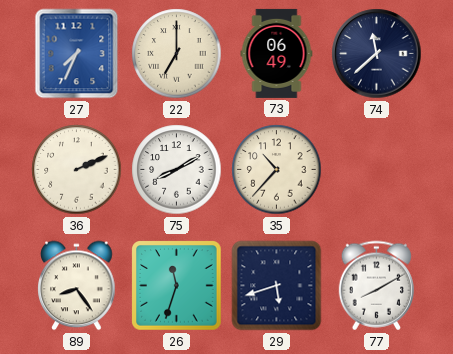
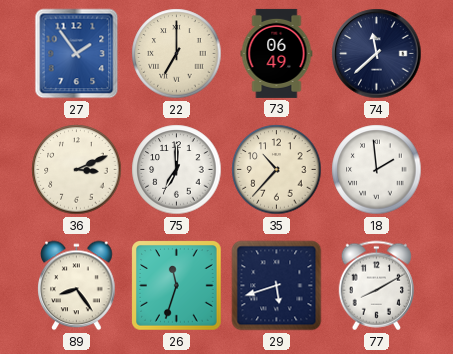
27: 7:34 -> 1:54
36: 2:11 -> 3:11
75: 8:10 -> 7:00
18: none -> 1:59
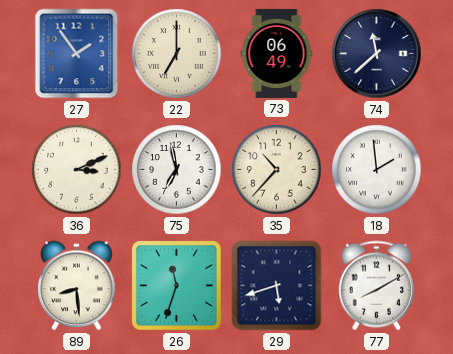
75: 7:00 -> 6:58
89: 8:24 -> 8:29
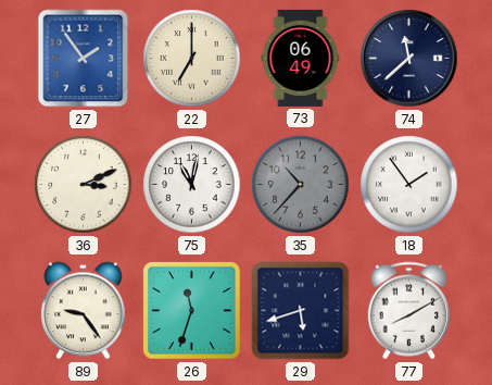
75: 6:58 -> 11:02
35 dial: cream -> grey
18: 1:59 -> 1:54
89: 8:29 -> 9:24
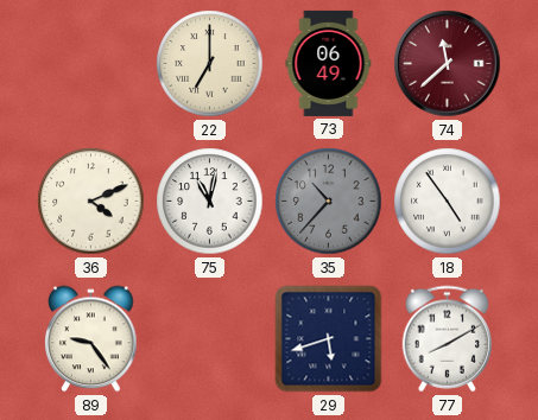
27: 1:54 -> none
74 dial: navy -> burgundy
36: 3:11 -> 4:11
18: 1:54 -> 4:54
26: 11:33 -> none
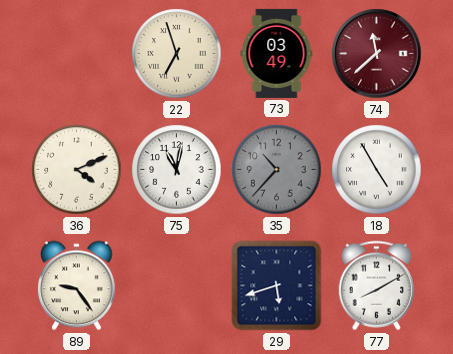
22: 7:00 -> 6:57
73: 06:49 -> 03:49
18: 4:54 -> 4:55
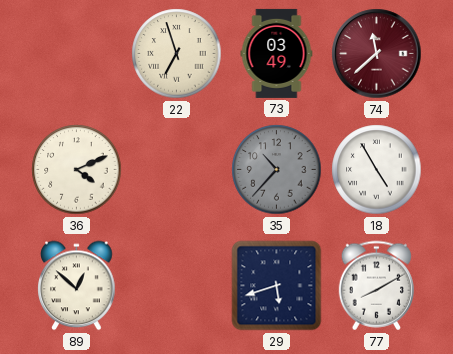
75: 11:02 -> none
89: 9:24 -> 12:52
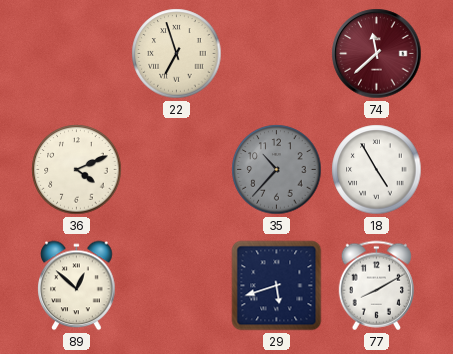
73: 03:49 -> none
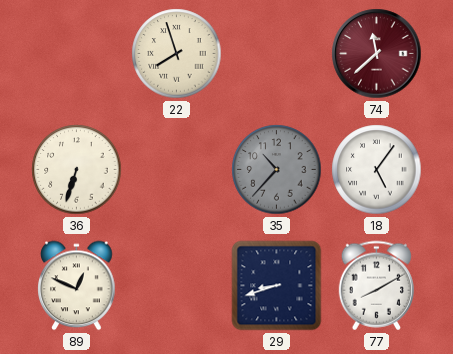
22: 6:57 -> 7:57
36: 4:11 -> 6:33
18: 4:55 -> 5:06
89: 12:52 -> 12:49
29: 5:42 -> 8:42
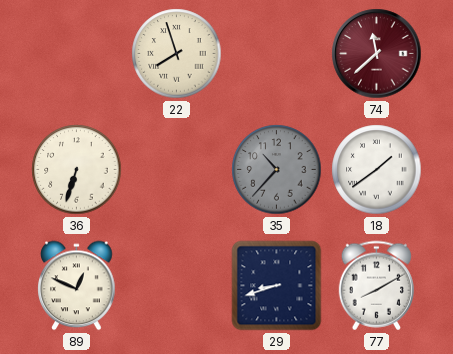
18: 5:06 -> 1:39
